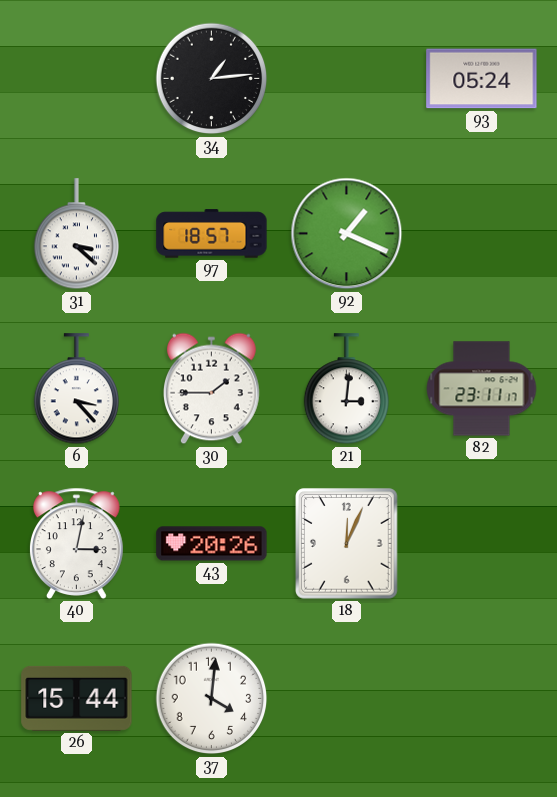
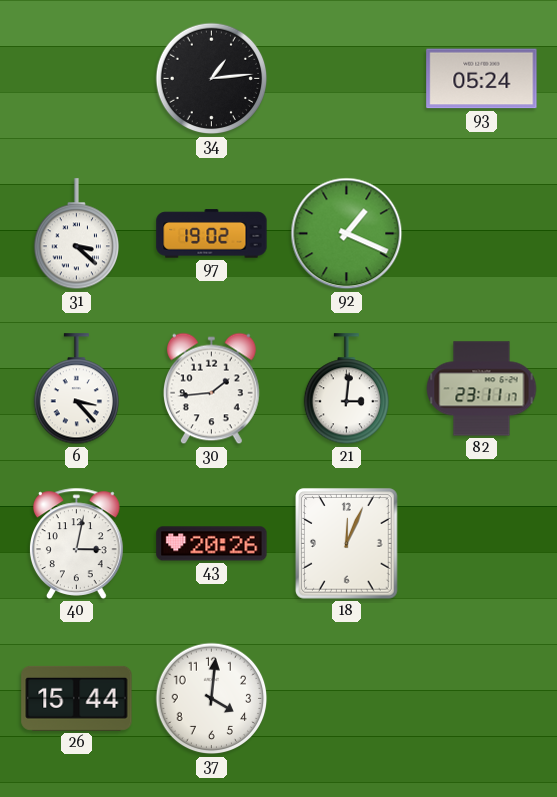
97: 18:57 -> 19:02
30: 1:45 -> 1:44
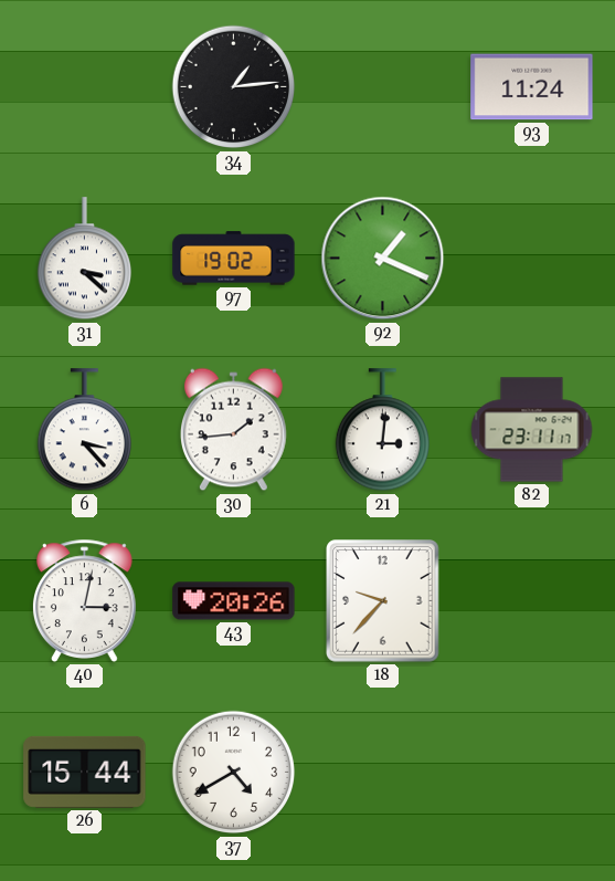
93: 05:24 -> 11:24
18: 12:04 -> 9:37
37: 4:01 -> 4:40
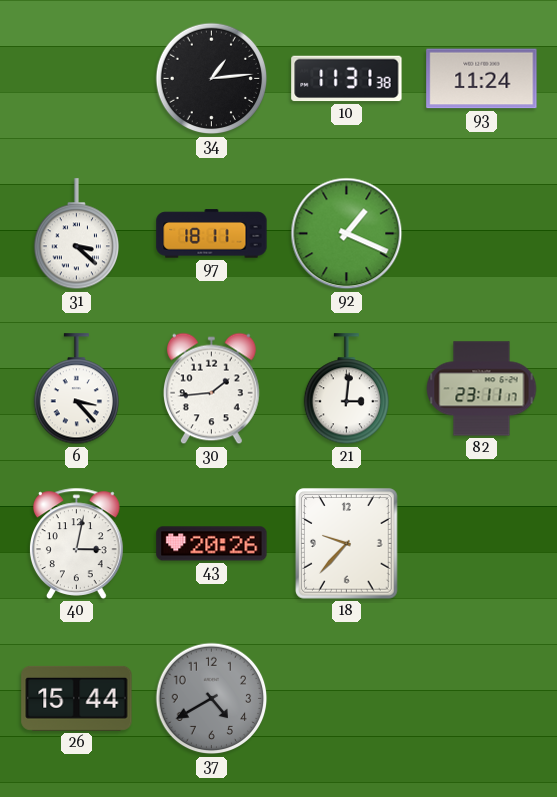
10: none -> 11:31
97: 19:02 -> 18:11
37 dial: white -> grey
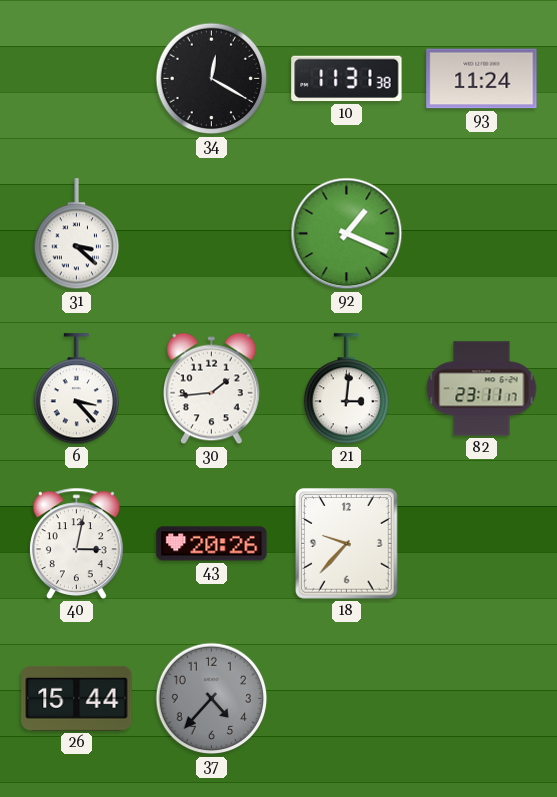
34: 1:14 -> 12:20
97: 18:11 -> none
37: 4:40 -> 4:37
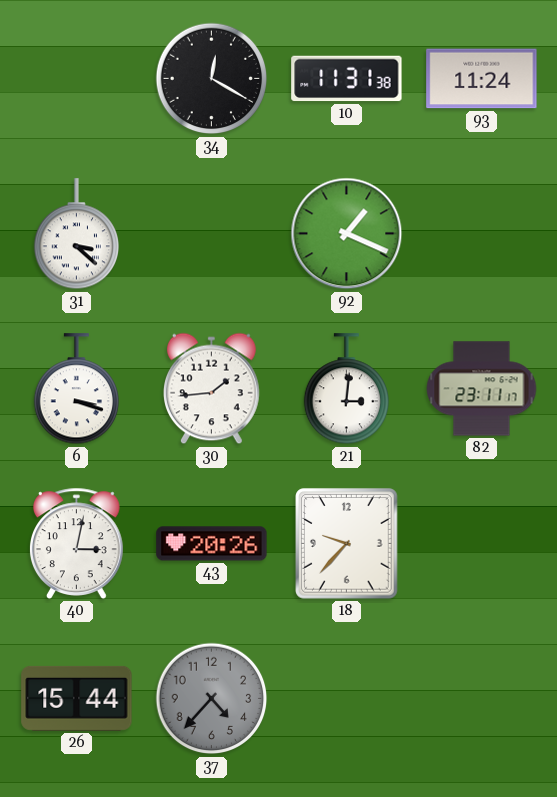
6: 3:23 -> 3:18
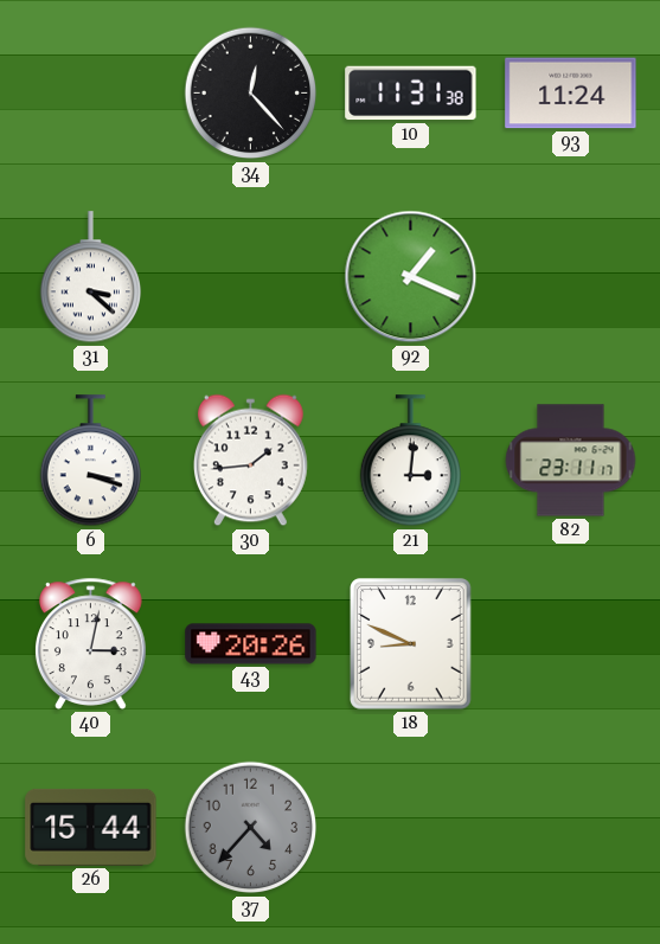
34: 12:20 -> 12:23
18: 9:37 -> 8:49
